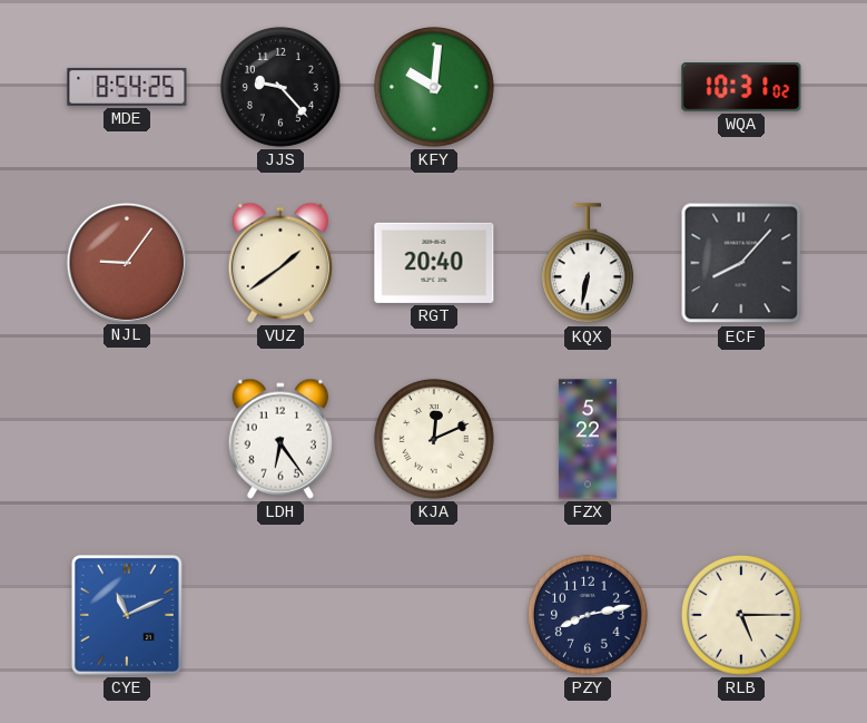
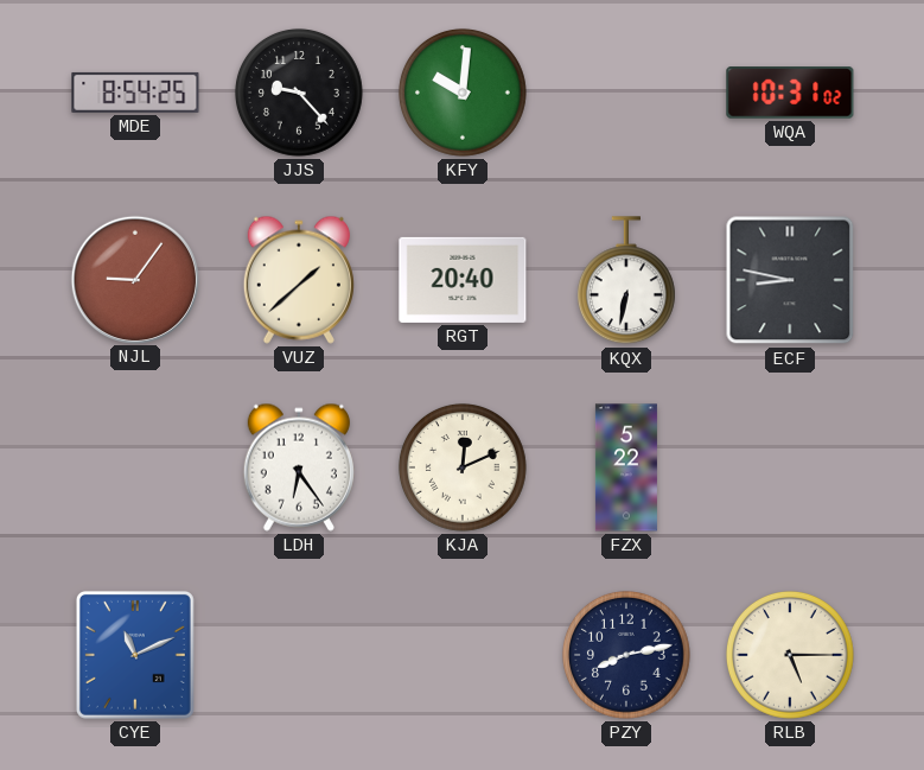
VUZ: 1:39 -> 1:38
ECF: 8:07 -> 8:47
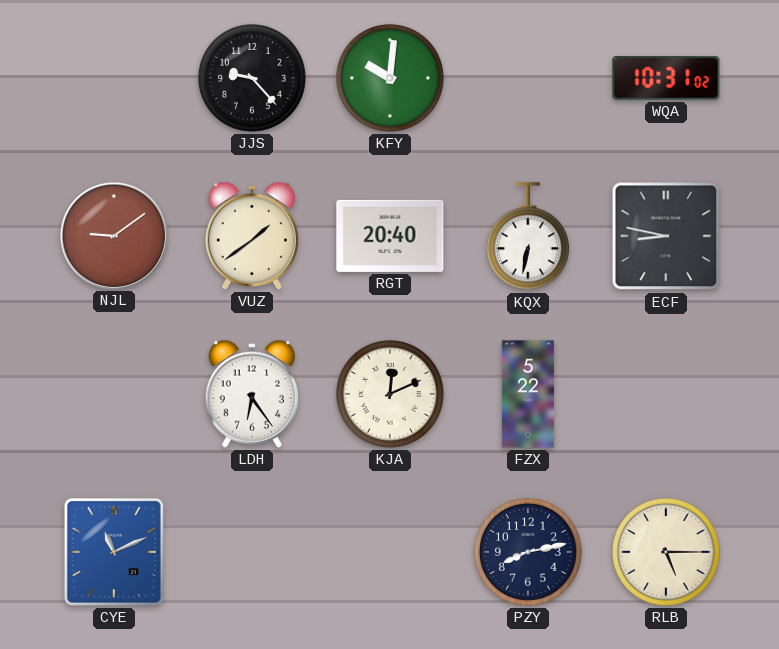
MDE: 8:54 -> none
NJL: 9:06 -> 9:09
VUZ: 1:38 -> 1:39
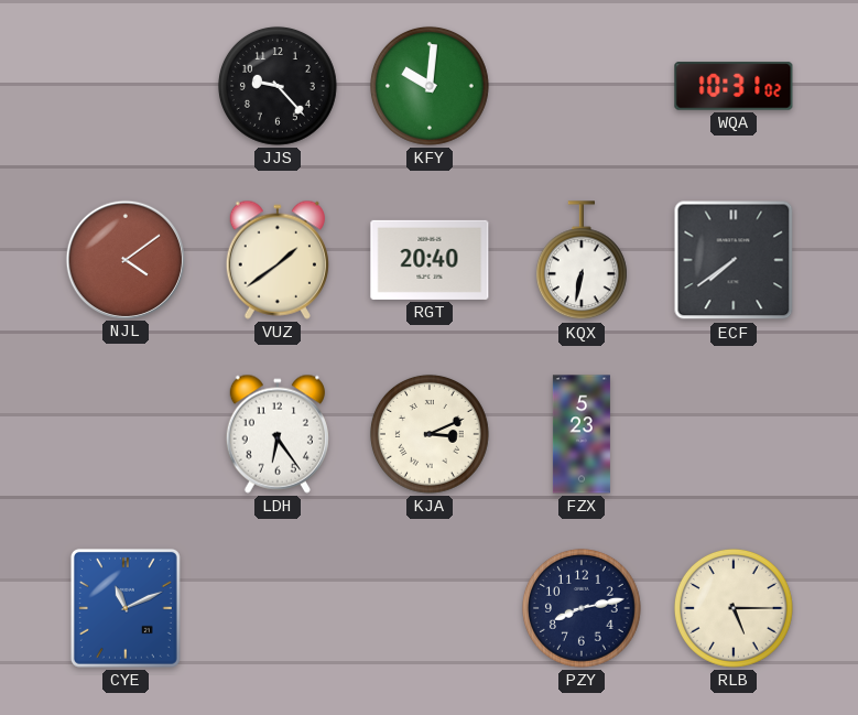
NJL: 9:09 -> 4:09
ECF: 8:47 -> 7:39
KJA: 12:11 -> 3:11
FZX: 5:22 -> 5:23
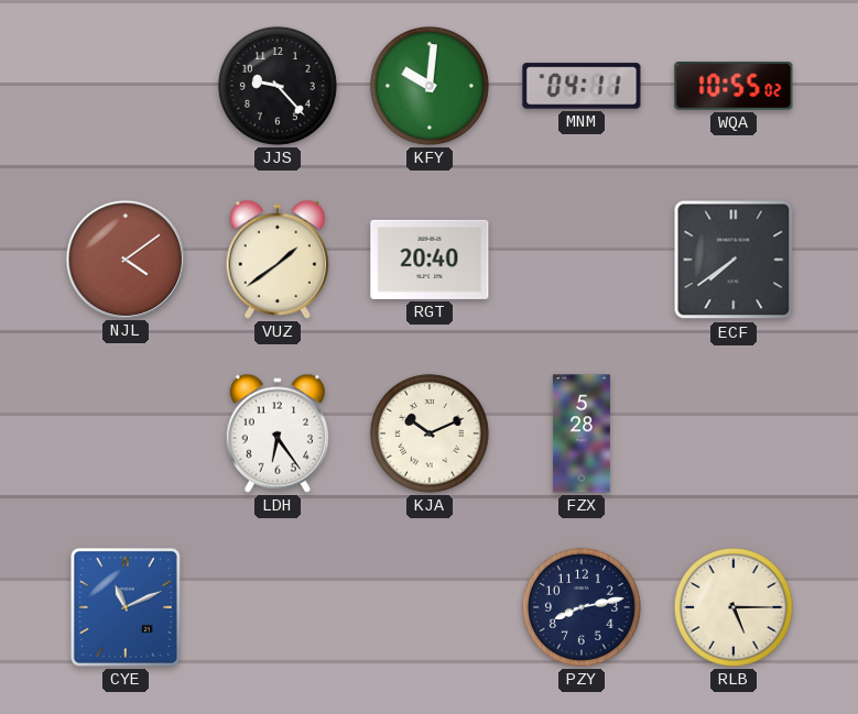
MNM: none -> 04:11
WQA: 10:31 -> 10:55
KQX: 6:32 -> none
KJA: 3:11 -> 10:11
FZX: 5:23 -> 5:28
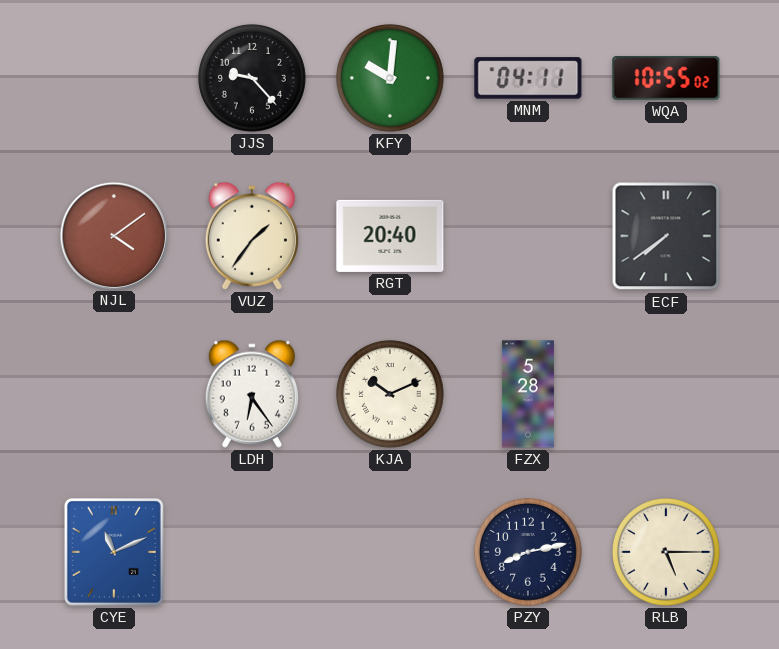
VUZ: 1:39 -> 1:36
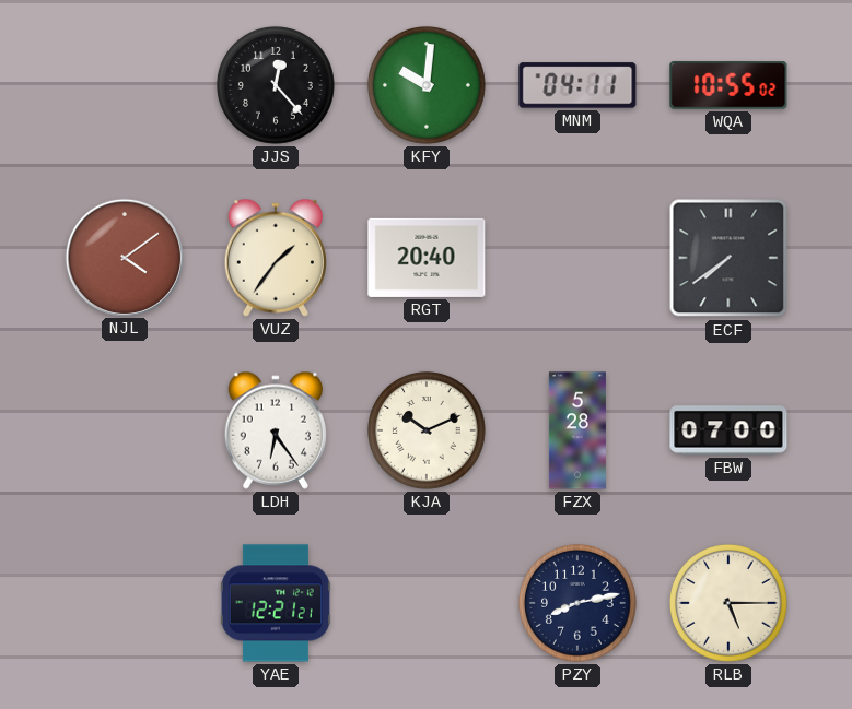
JJS: 9:23 -> 12:23
FBW: none -> 07:00
CYE: 11:11 -> none
YAE: none -> 12:21
